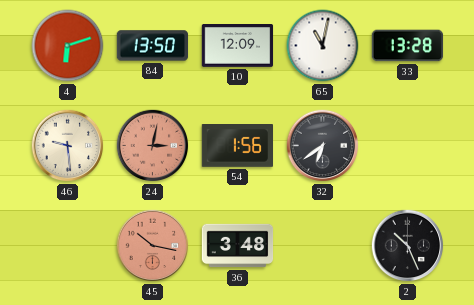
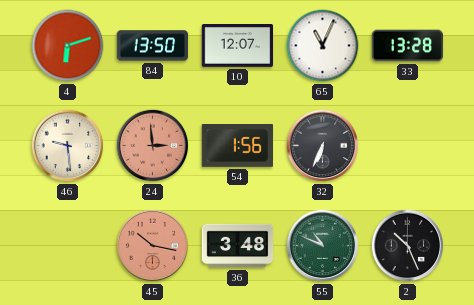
10: 12:09 -> 12:07
65: 11:02 -> 11:04
24: 3:02 -> 2:59
32: 6:39 -> 6:34
55: none -> 10:49
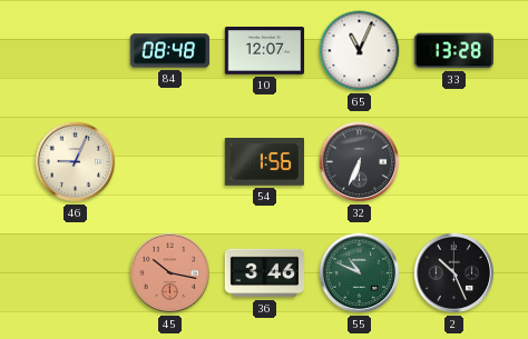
4: 6:12 -> none
84: 13:50 -> 08:48
46: 9:29 -> 9:04
24: 2:59 -> none
36: 3:48 -> 3:46
